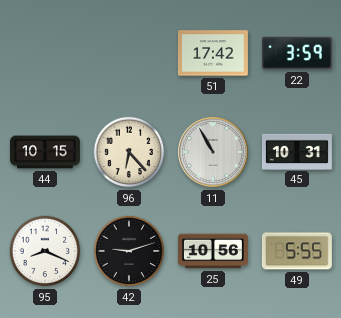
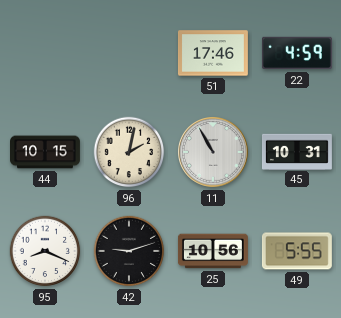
51: 17:42 -> 17:46
22: 3:59 -> 4:59
96: 6:23 -> 2:02
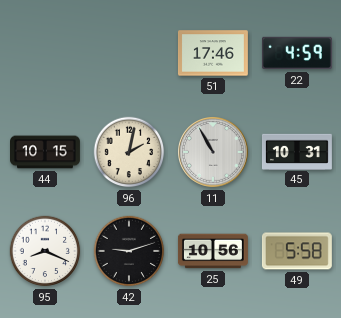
49: 5:55 -> 5:58
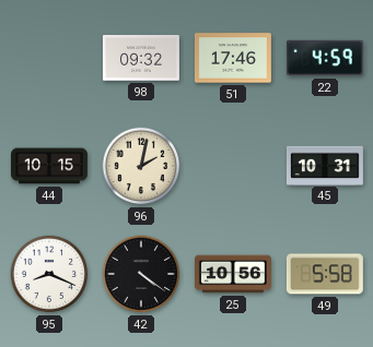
98: none -> 09:32
11: 10:55 -> none
42: 9:12 -> 4:21
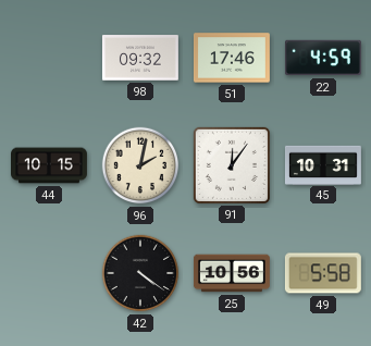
91: none -> 12:06
95: 8:19 -> none
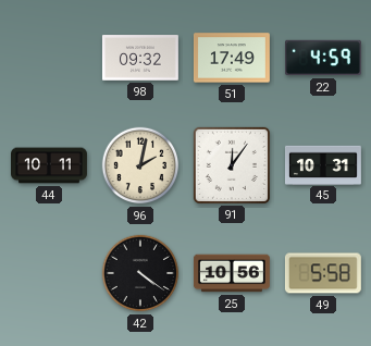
51: 17:46 -> 17:49
44: 10:15 -> 10:11
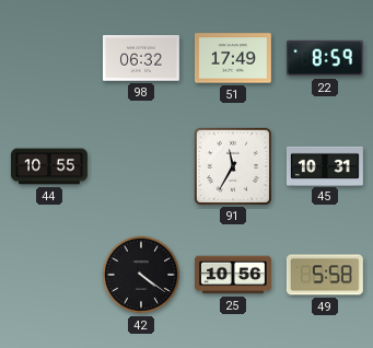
98: 09:32 -> 06:32
22: 4:59 -> 8:59
44: 10:11 -> 10:55
96: 2:02 -> none
91: 12:06 -> 11:35
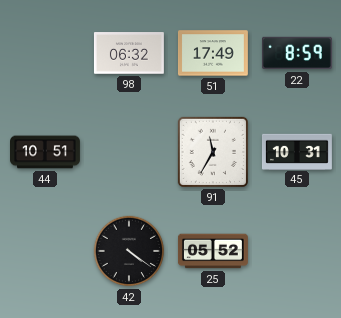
44: 10:55 -> 10:51
25: 10:56 -> 05:52
49: 5:58 -> none
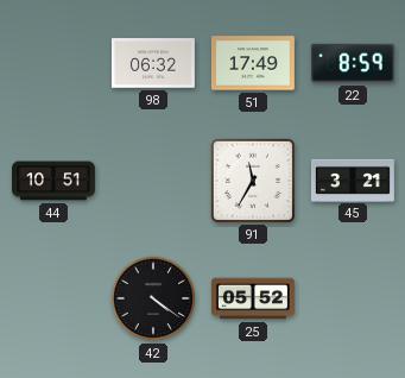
45: 10:31 -> 3:21
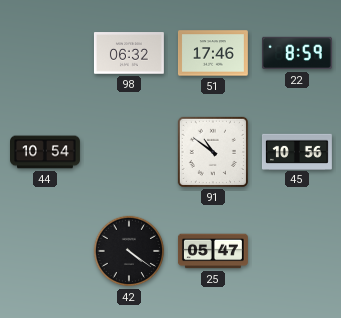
51: 17:49 -> 17:46
44: 10:51 -> 10:54
91: 11:35 -> 10:51
45: 3:21 -> 10:56
25: 05:52 -> 05:47
